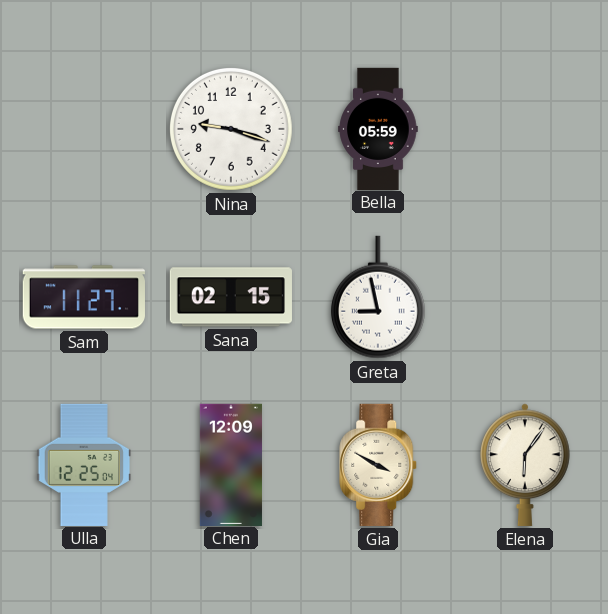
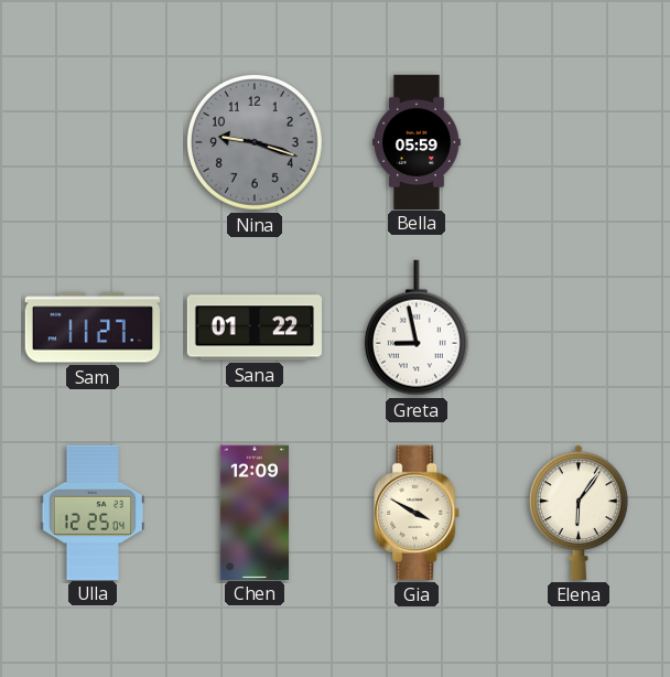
Nina dial: white -> grey
Sana: 02:15 -> 01:22
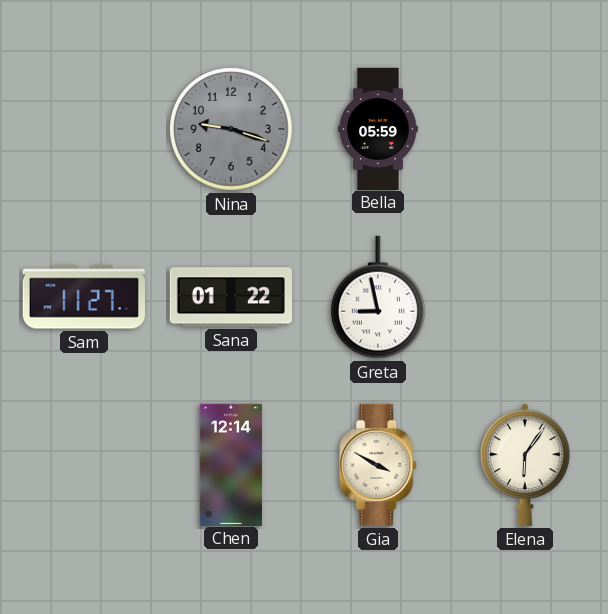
Ulla: 12:25 -> none
Chen: 12:09 -> 12:14
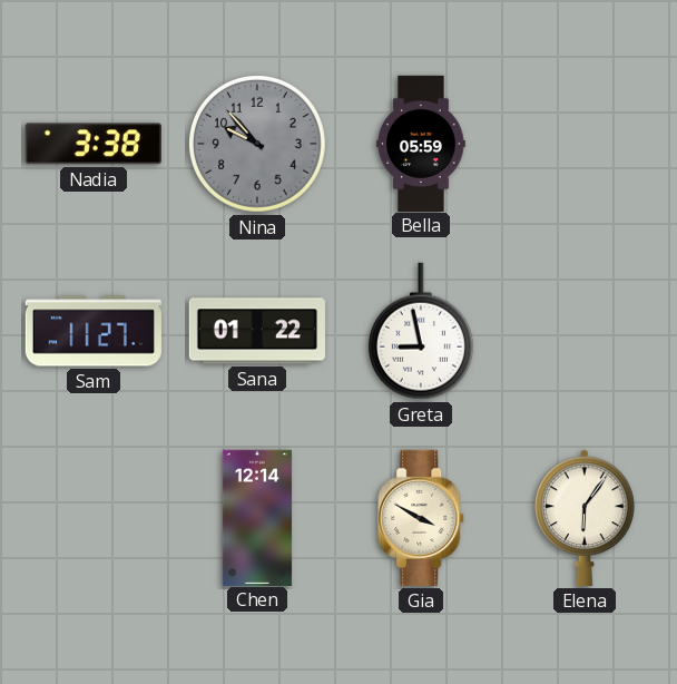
Nadia: none -> 3:38
Nina: 9:18 -> 9:53
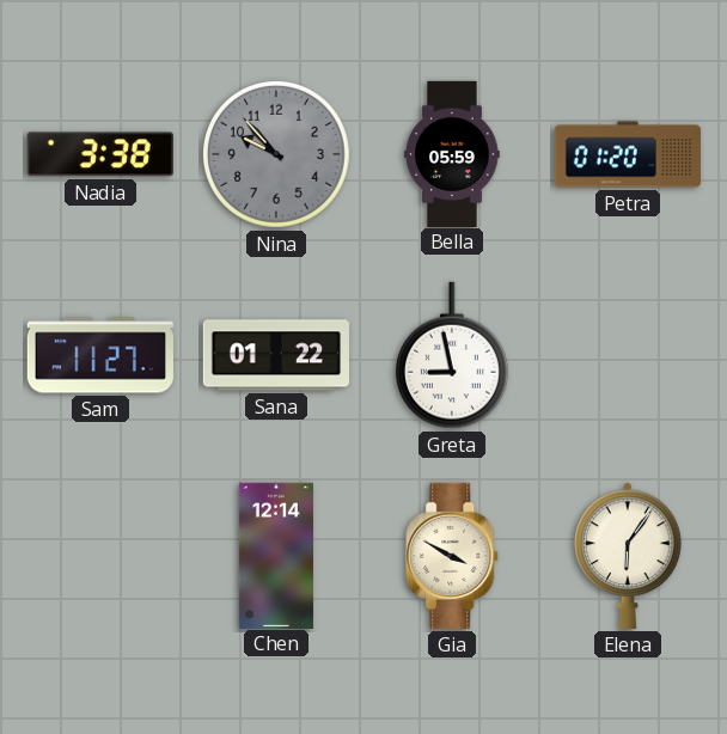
Petra: none -> 01:20
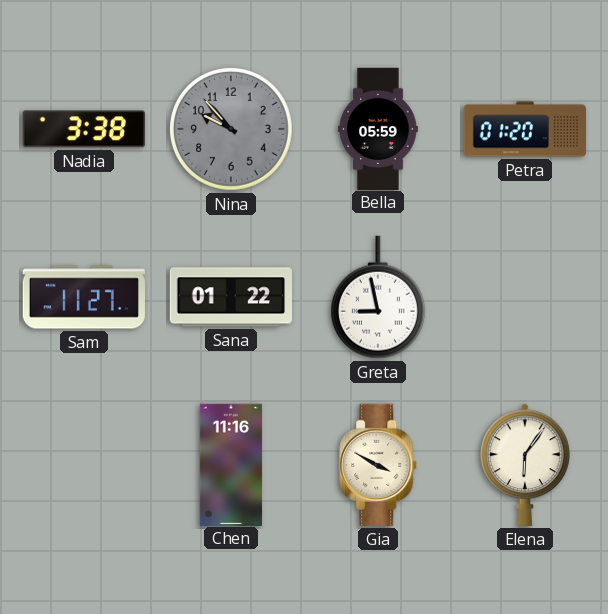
Chen: 12:14 -> 11:16
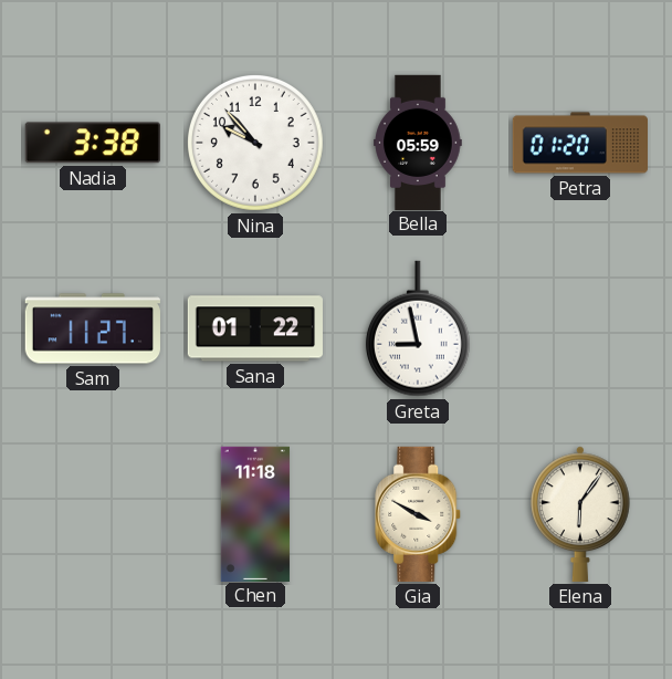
Nina dial: grey -> white
Chen: 11:16 -> 11:18
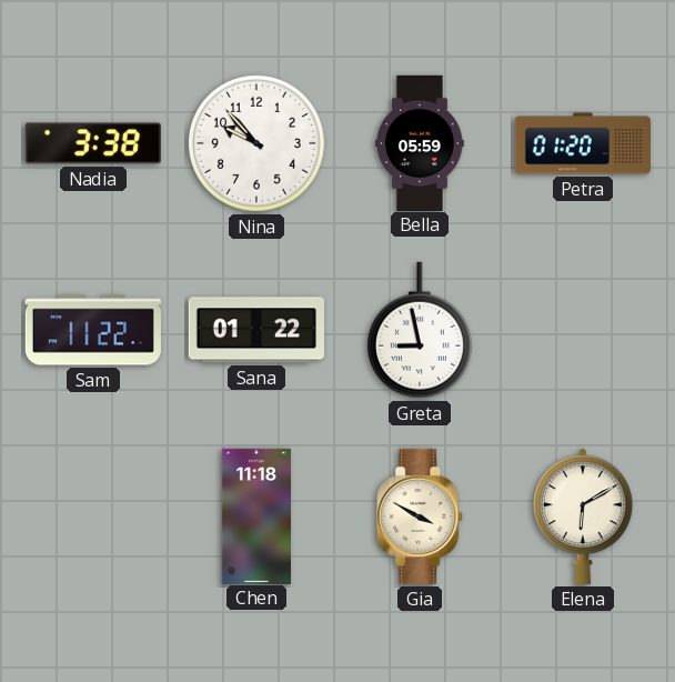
Sam: 11:27 -> 11:22
Elena: 6:06 -> 6:10
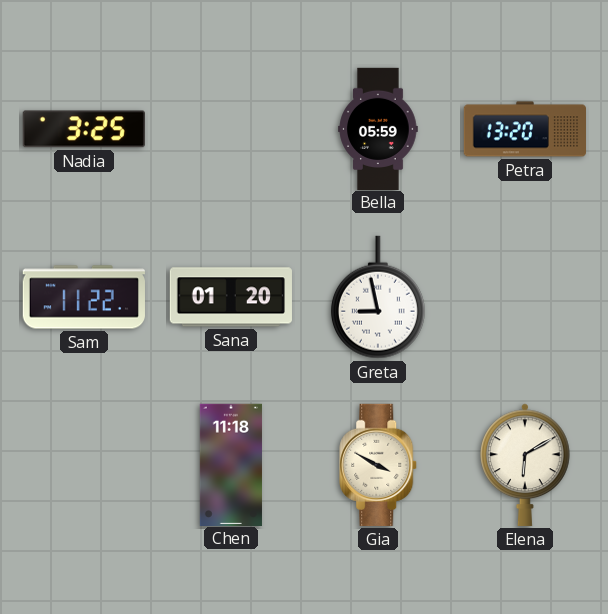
Nadia: 3:38 -> 3:25
Nina: 9:53 -> none
Petra: 01:20 -> 13:20
Sana: 01:22 -> 01:20
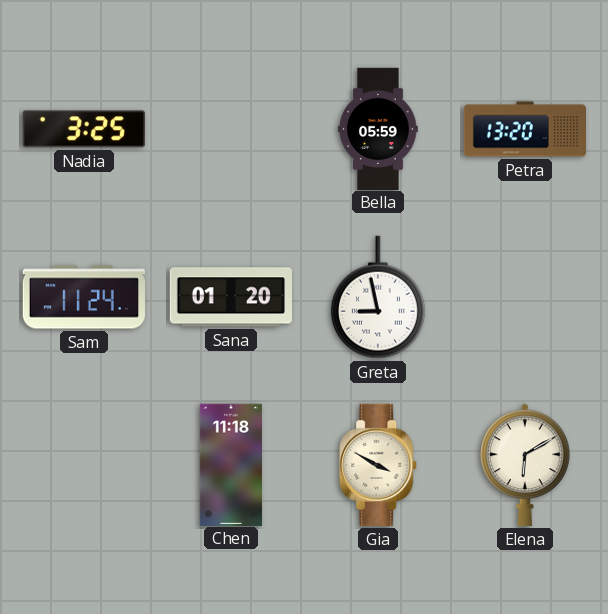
Sam: 11:22 -> 11:24
